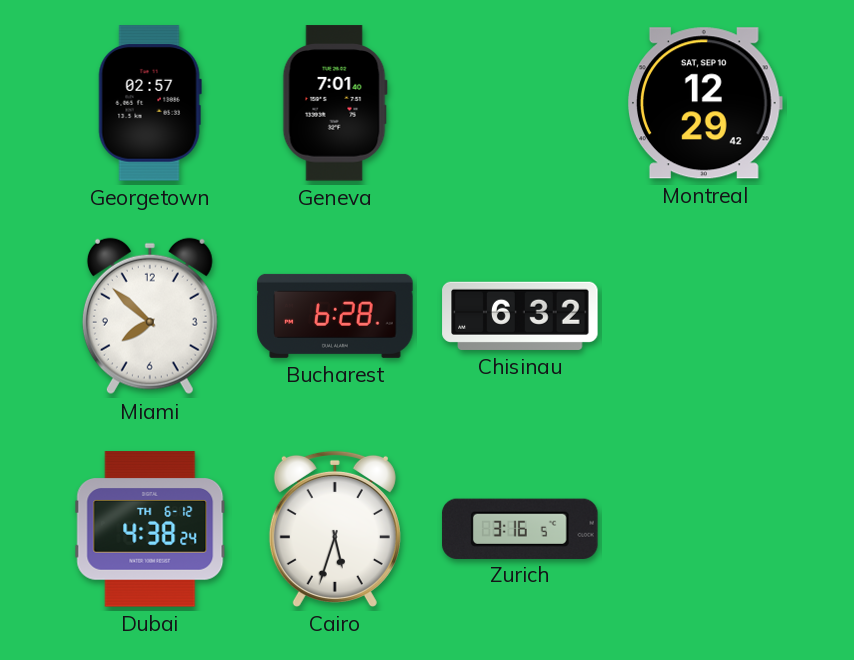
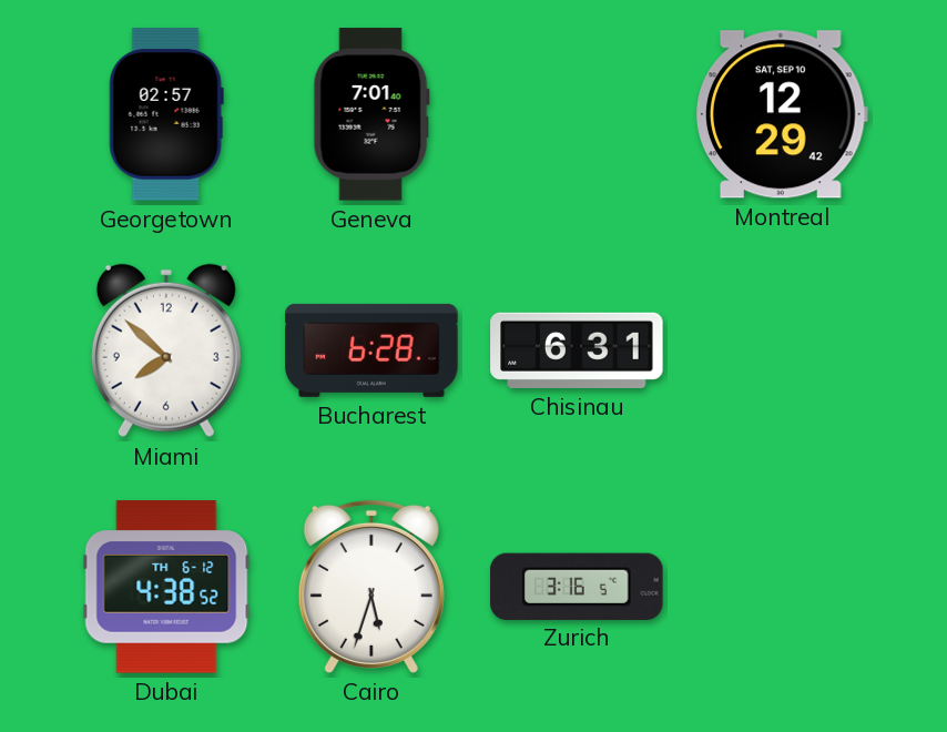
Chisinau: 6:32 -> 6:31
Dubai: 4:38:24 -> 4:38:52
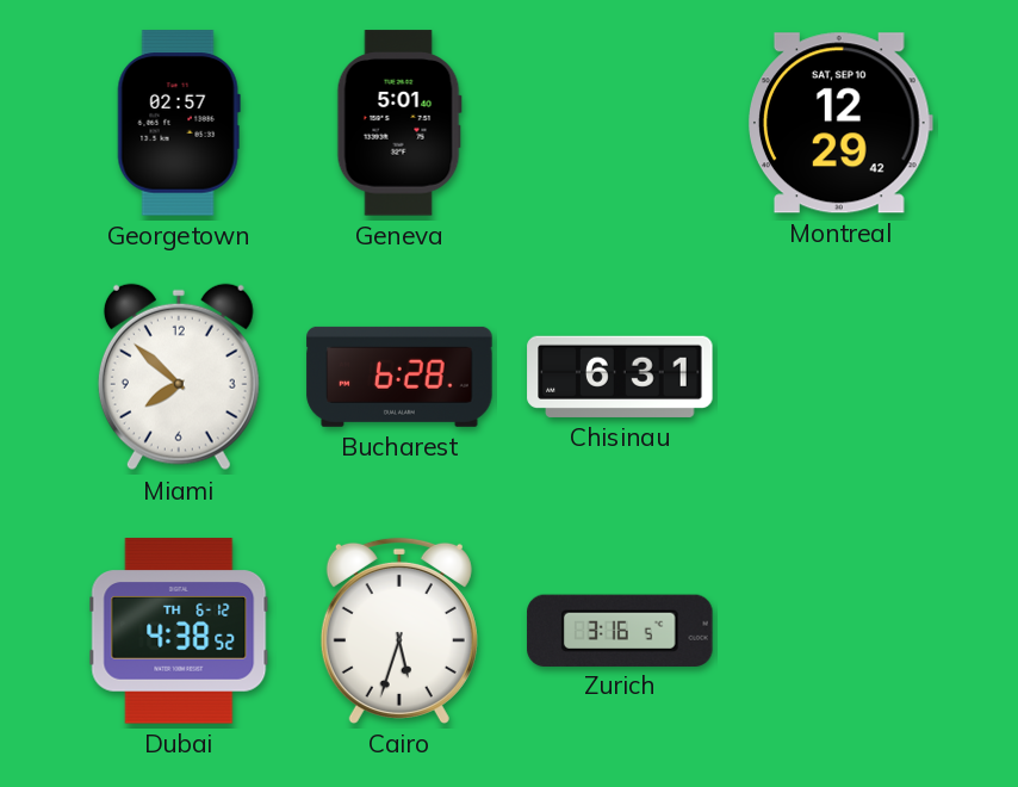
Geneva: 7:01 -> 5:01
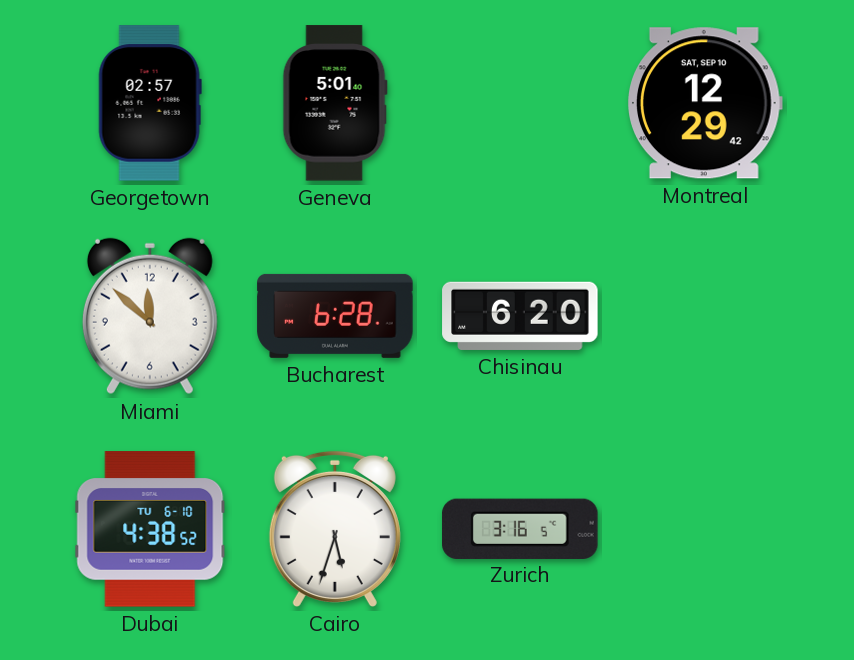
Miami: 7:52 -> 11:52
Chisinau: 6:31 -> 6:20
Dubai date: TH 6-12 -> TU 6-10
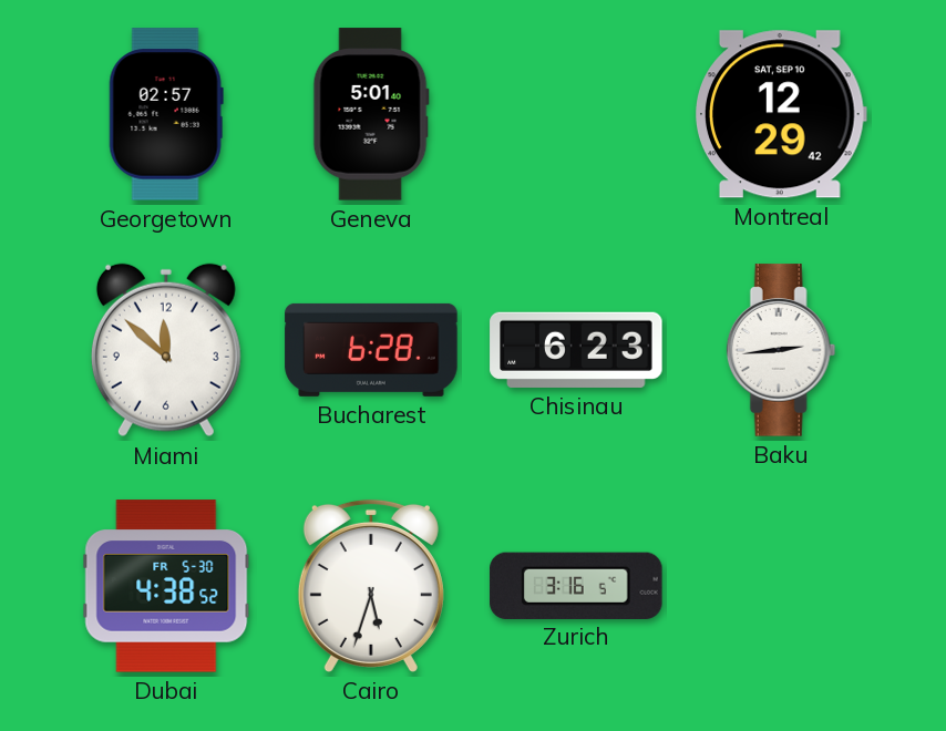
Chisinau: 6:20 -> 6:23
Baku: none -> 2:44
Dubai date: TU 6-10 -> FR 5-30
